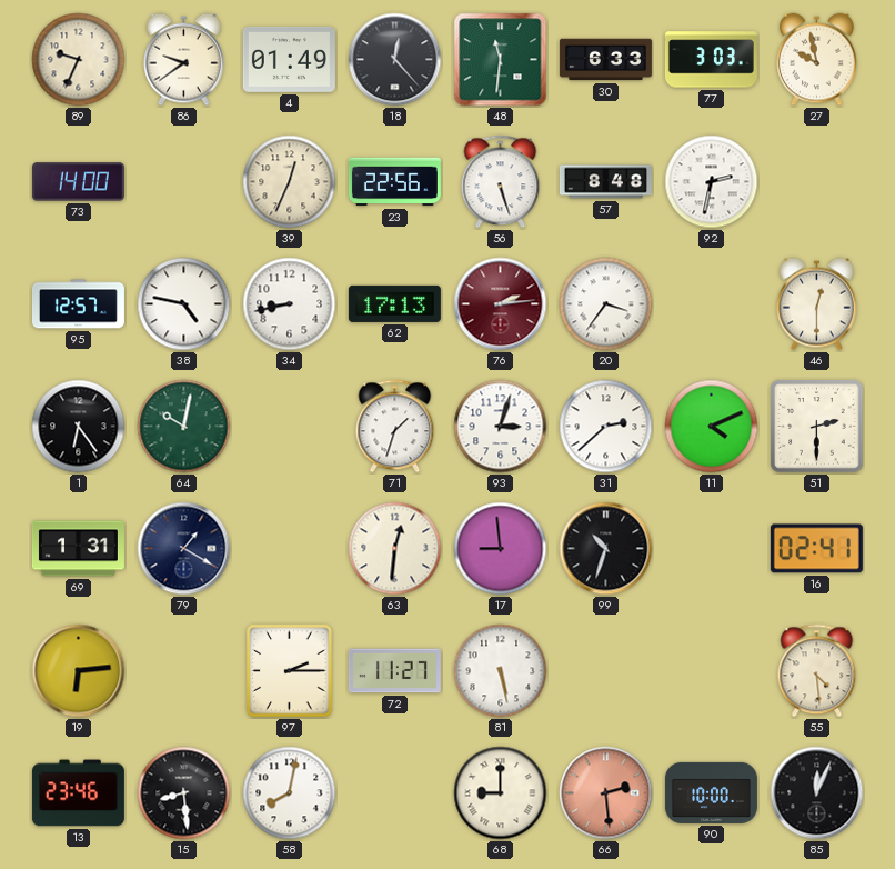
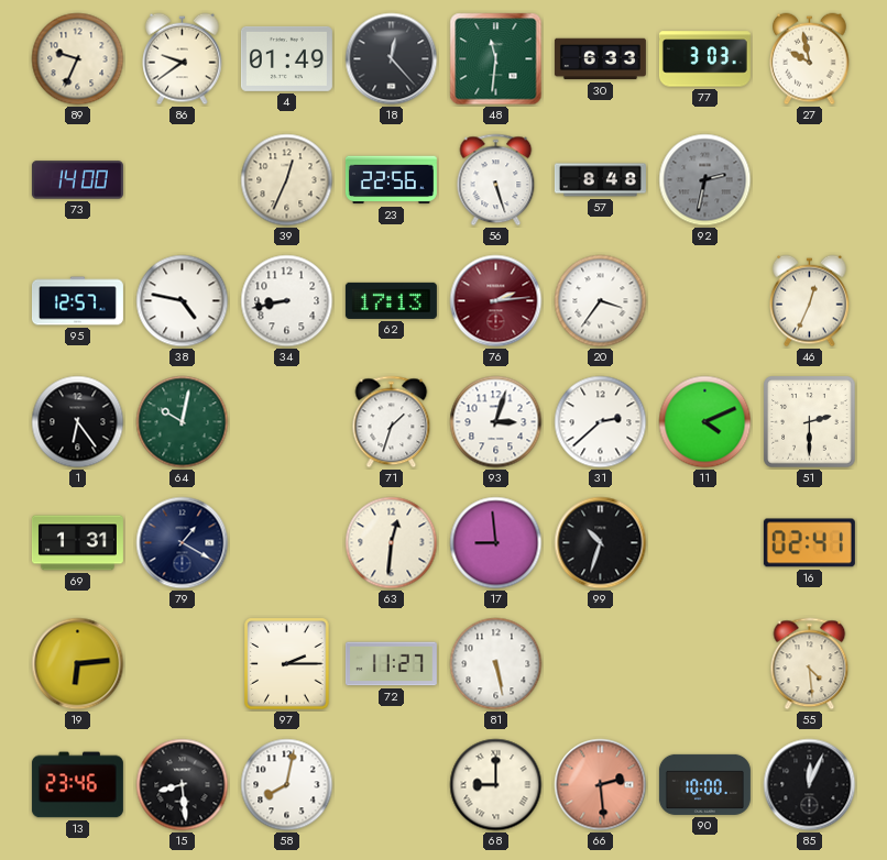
92 dial: white -> grey
46: 12:30 -> 12:34
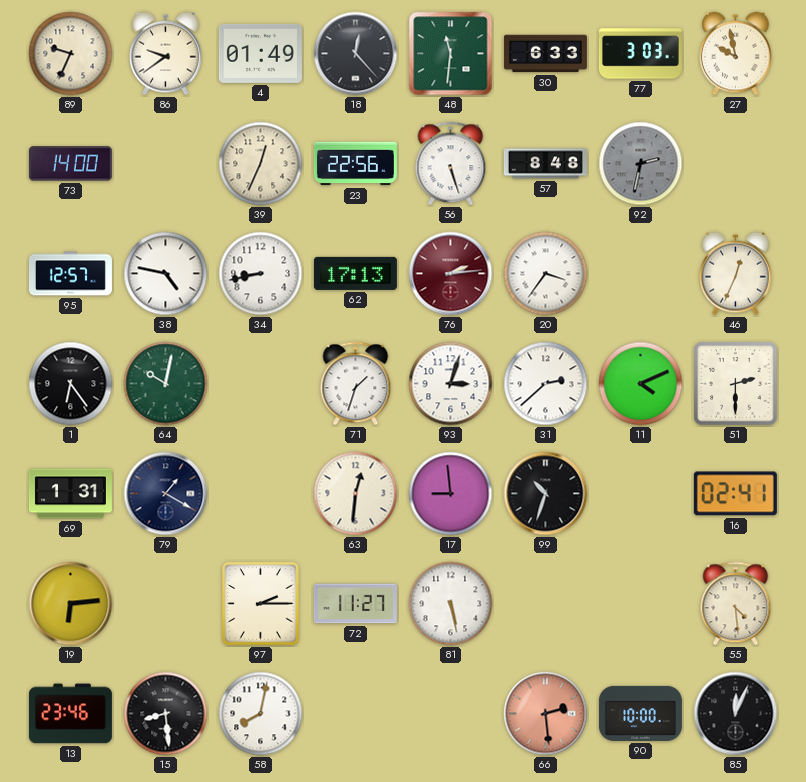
68: 9:00 -> none
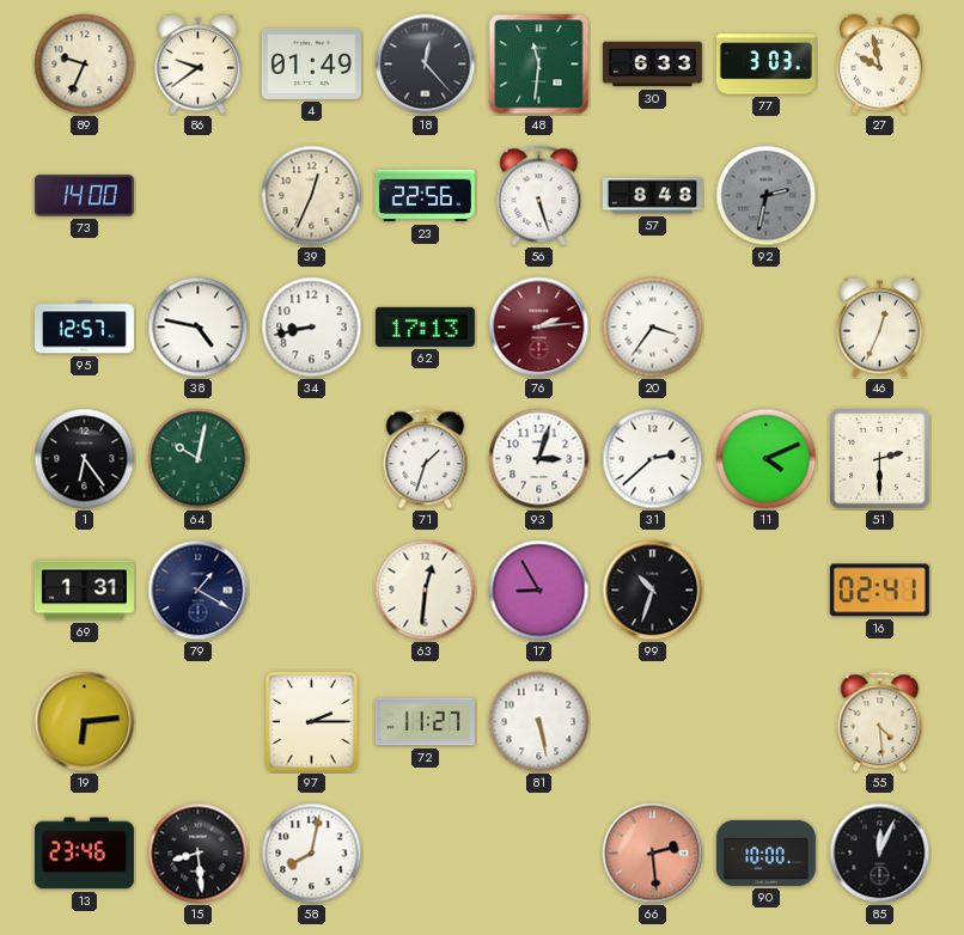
17: 8:59 -> 8:55
